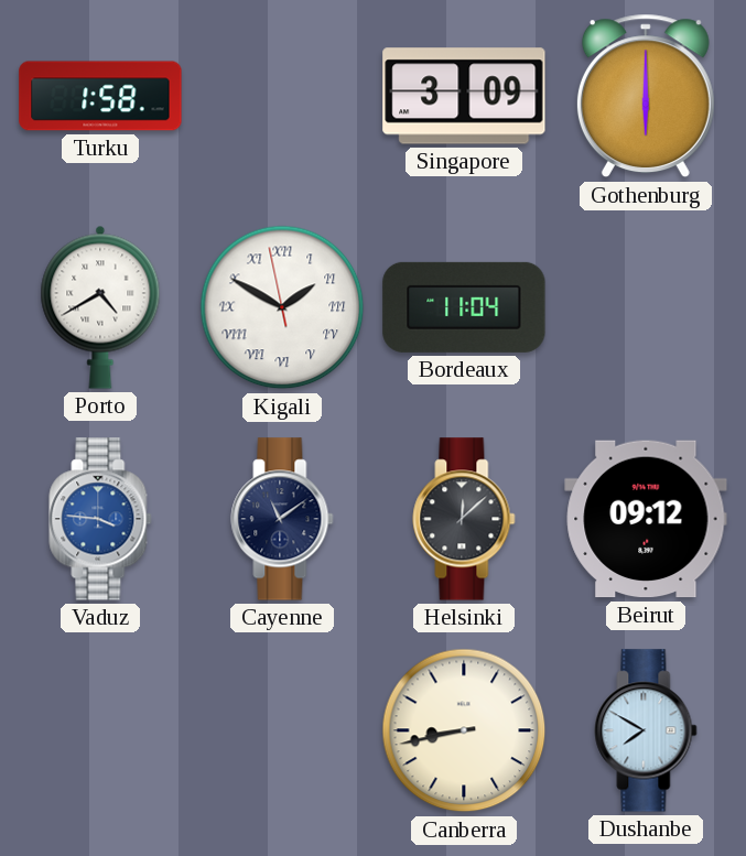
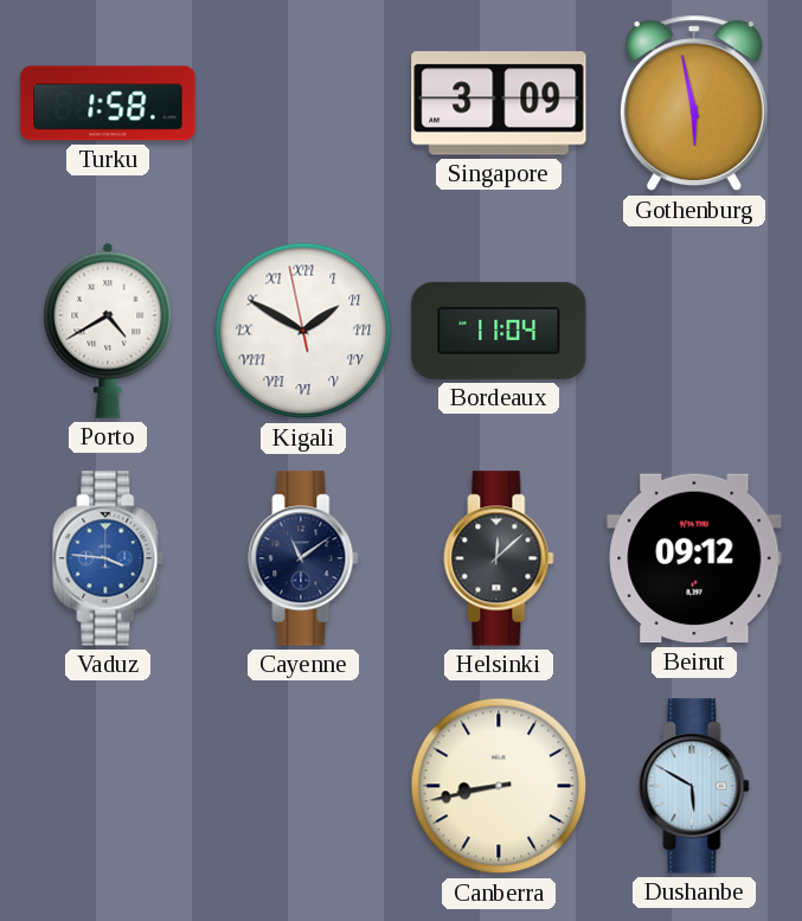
Gothenburg: 6:00 -> 5:58
Dushanbe: 7:50 -> 5:50
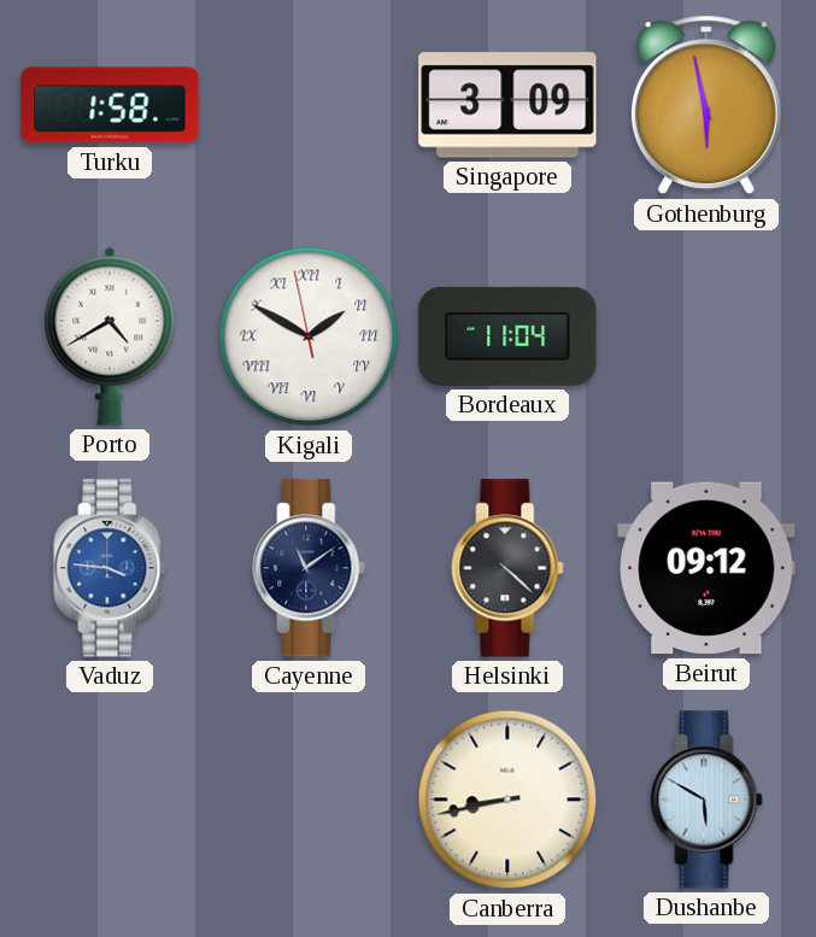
Helsinki: 12:08 -> 4:22
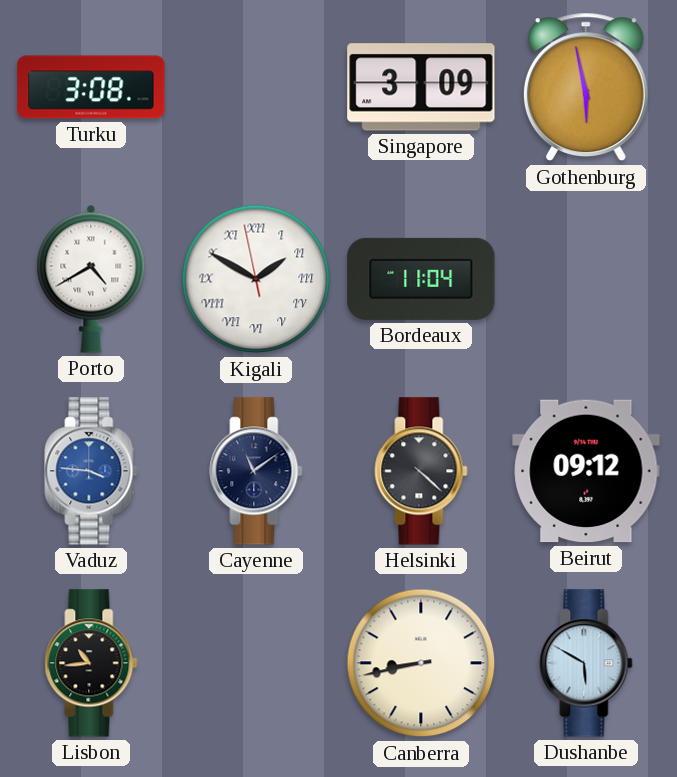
Turku: 1:58 -> 3:08
Lisbon: none -> 10:44
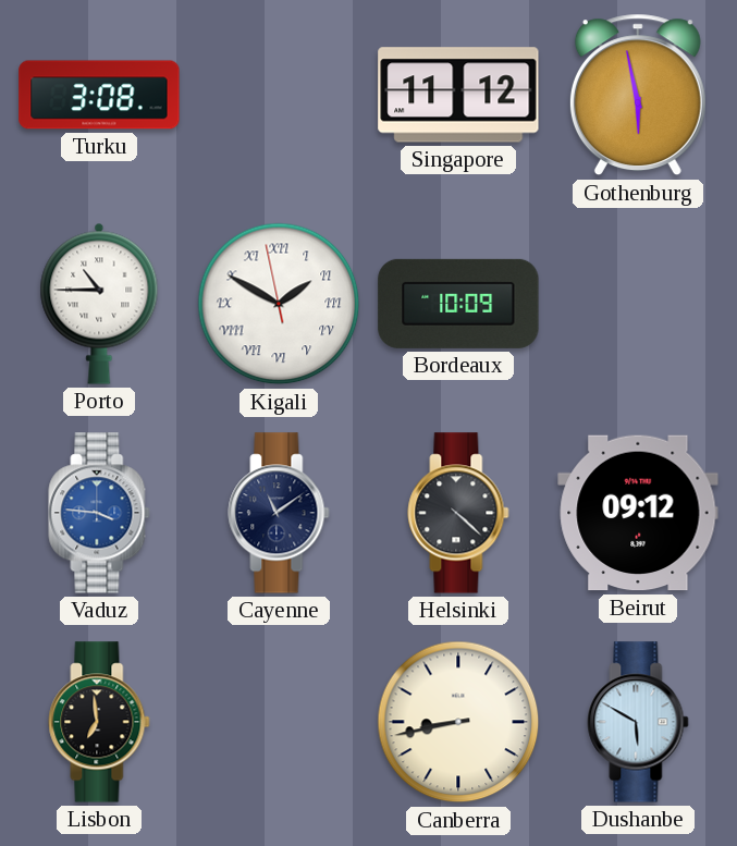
Singapore: 3:09 -> 11:12
Porto: 4:40 -> 10:45
Bordeaux: 11:04 -> 10:09
Lisbon: 10:44 -> 6:59
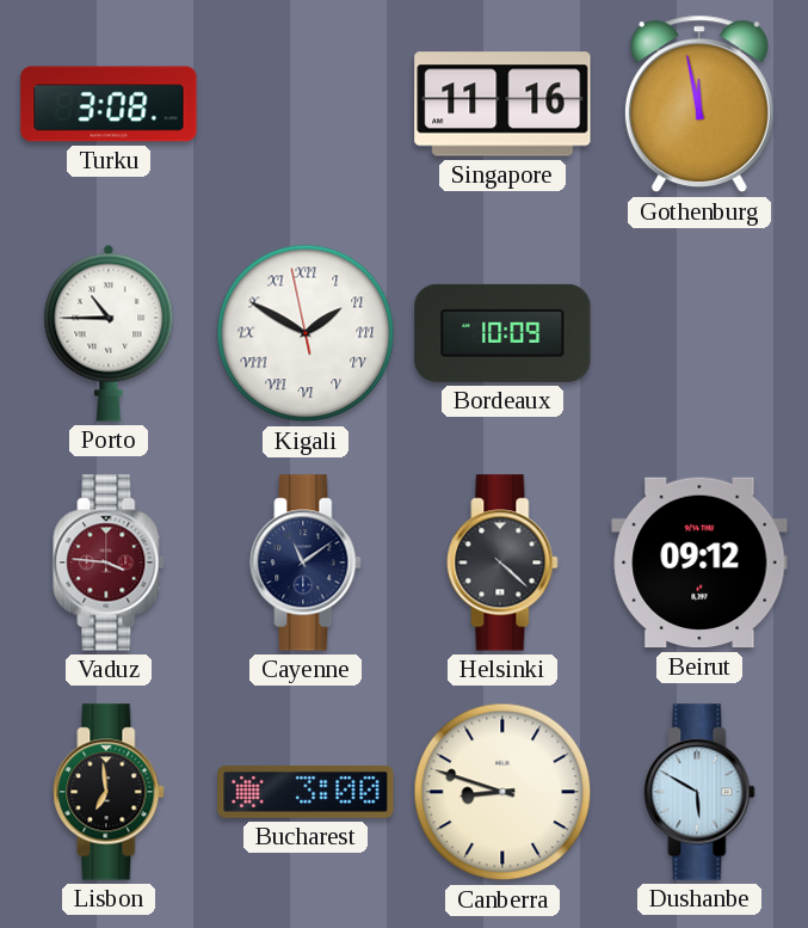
Singapore: 11:12 -> 11:16
Gothenburg: 5:58 -> 11:58
Vaduz dial: blue -> burgundy
Bucharest: none -> 3:00
Canberra: 8:43 -> 8:48
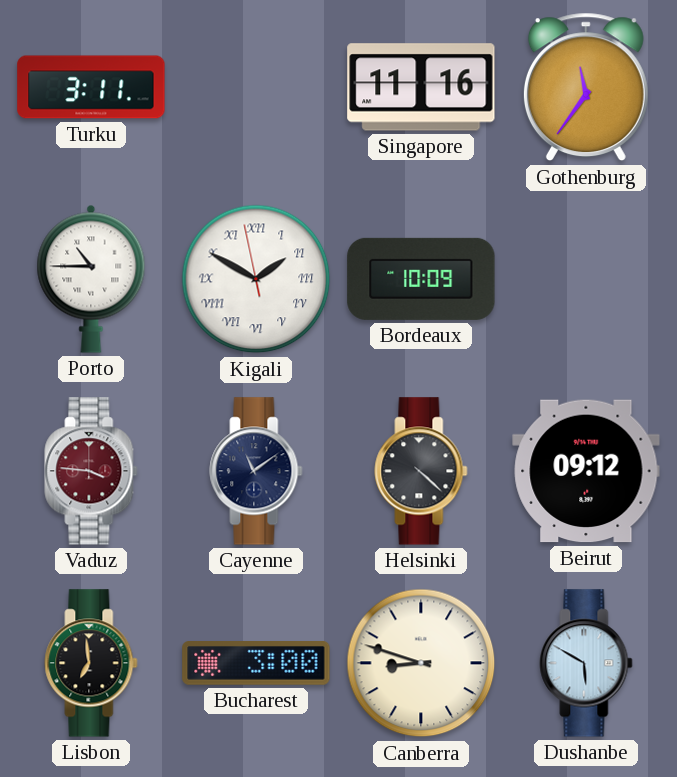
Turku: 3:08 -> 3:11
Gothenburg: 11:58 -> 11:36
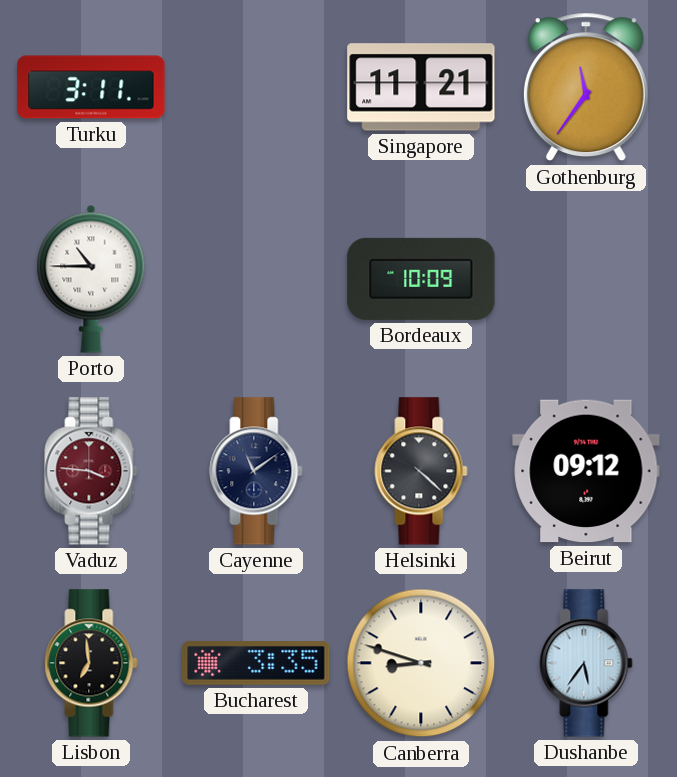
Singapore: 11:16 -> 11:21
Kigali: 1:49 -> none
Bucharest: 3:00 -> 3:35
Dushanbe: 5:50 -> 5:36
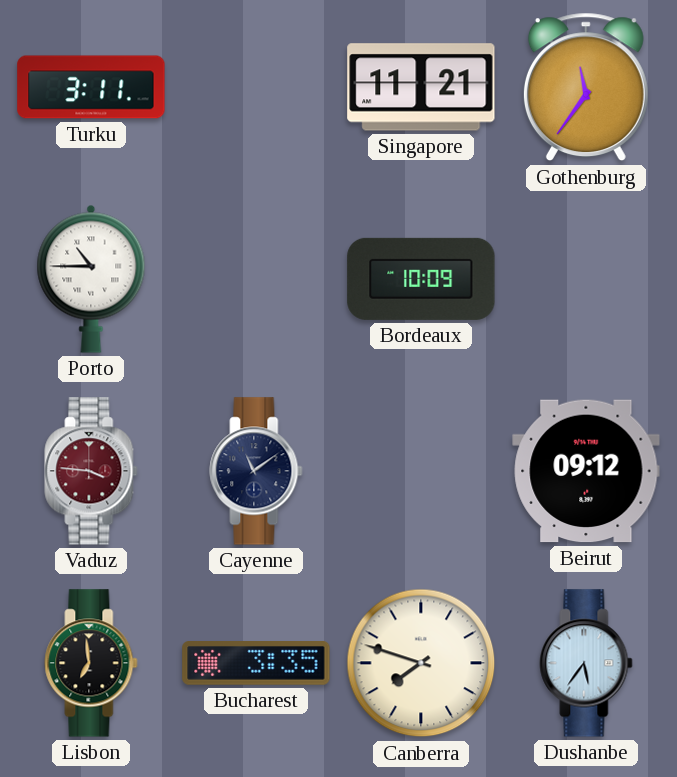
Helsinki: 4:22 -> none
Canberra: 8:48 -> 7:48
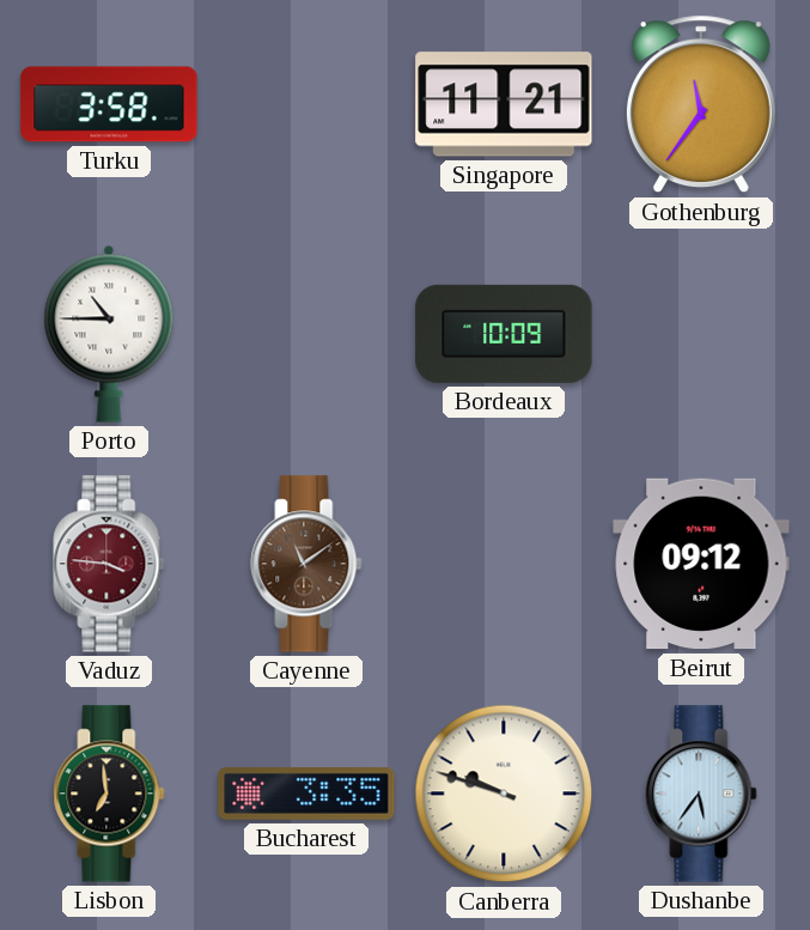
Turku: 3:11 -> 3:58
Cayenne dial: navy -> brown
Canberra: 7:48 -> 9:48
